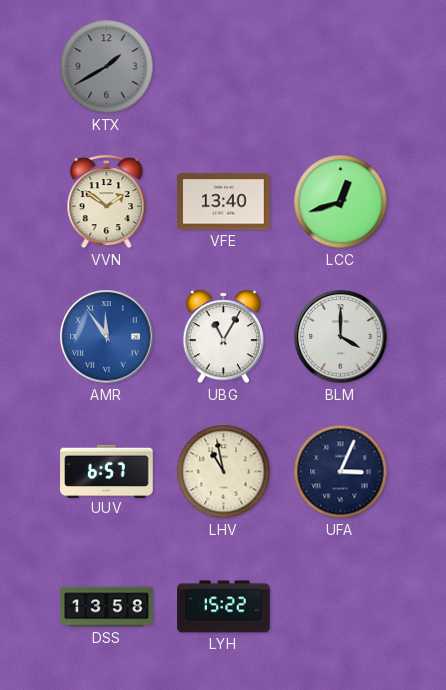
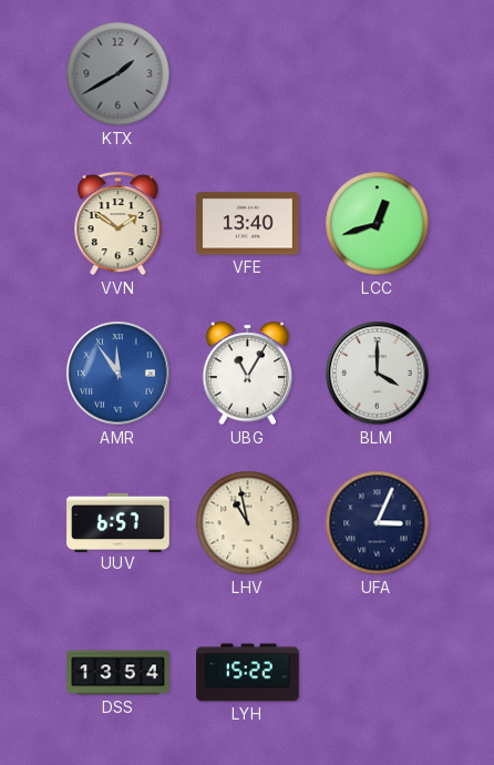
DSS: 13:58 -> 13:54
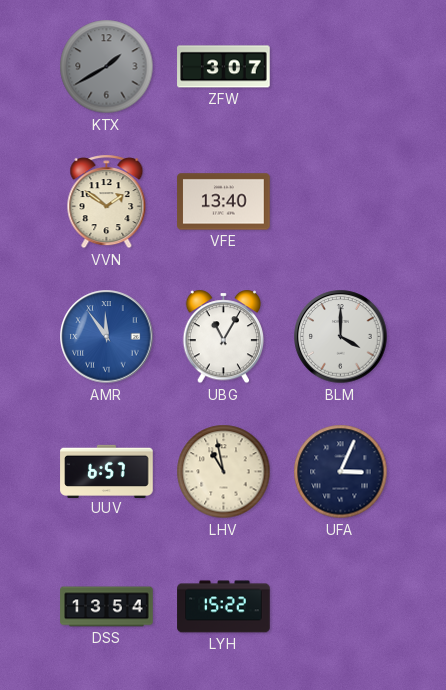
ZFW: none -> 3:07
LCC: 12:42 -> none
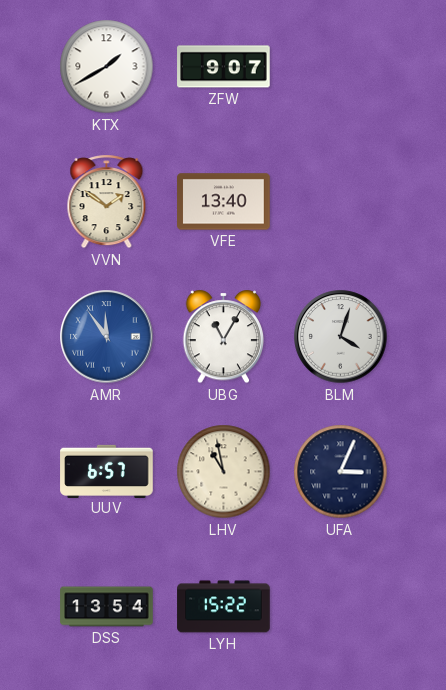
KTX dial: grey -> white
ZFW: 3:07 -> 9:07
BLM: 4:00 -> 4:03
